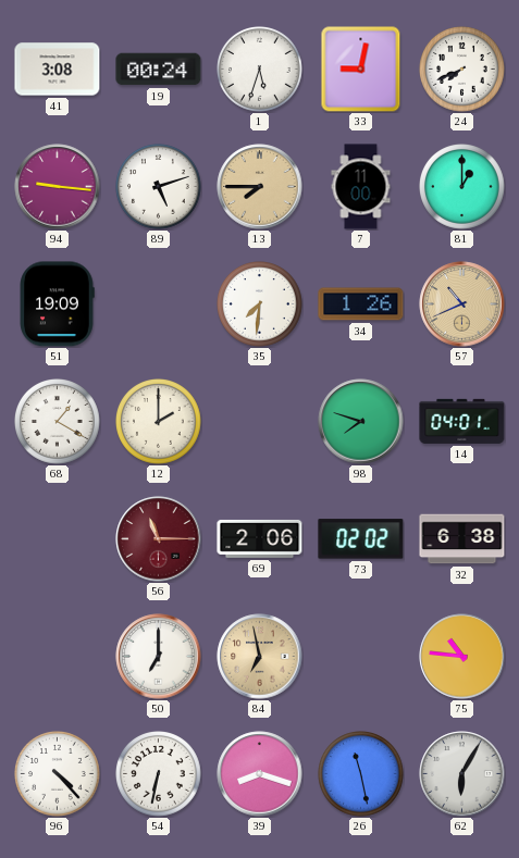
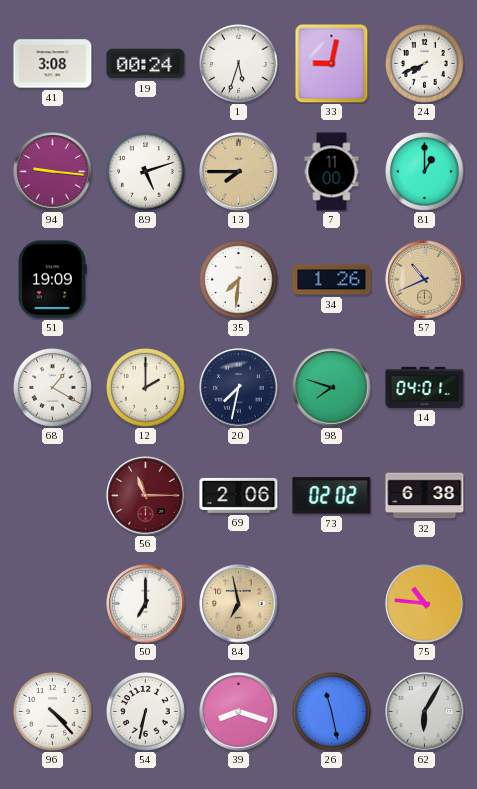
20: none -> 7:32
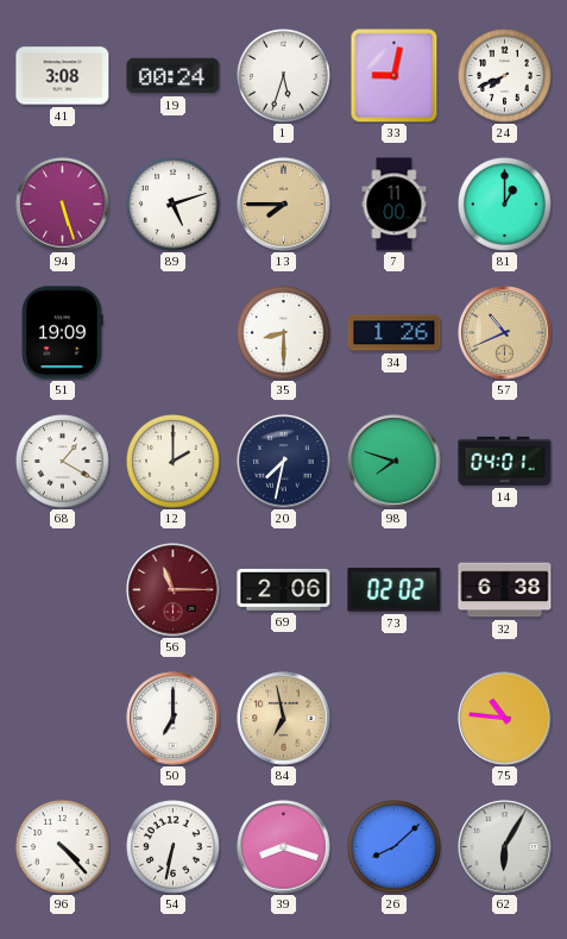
94: 9:16 -> 5:27
35: 7:31 -> 8:30
26: 11:28 -> 8:08
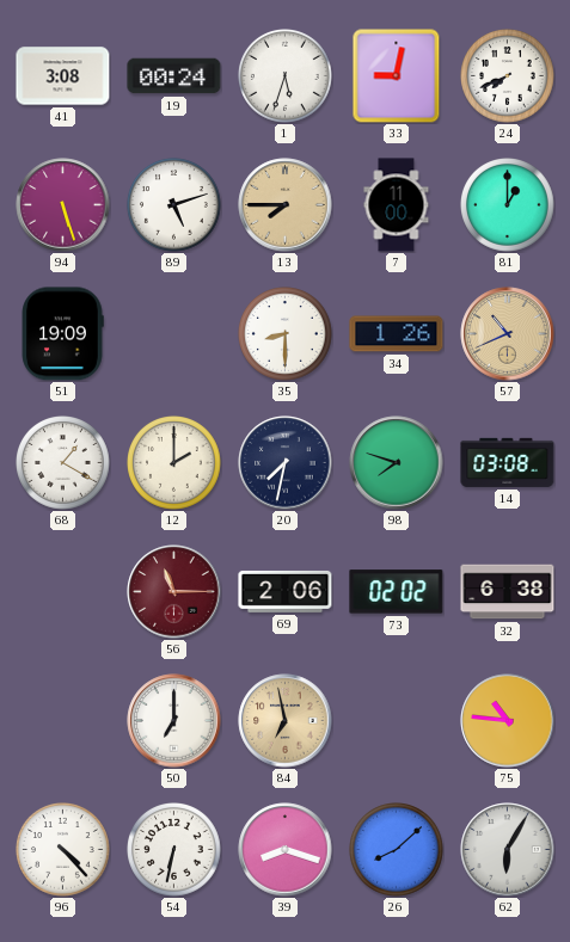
14: 04:01 -> 03:08
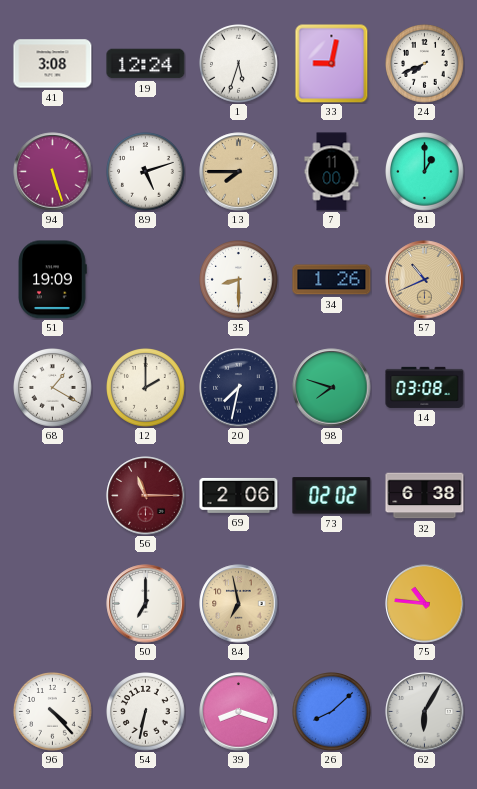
19: 00:24 -> 12:24
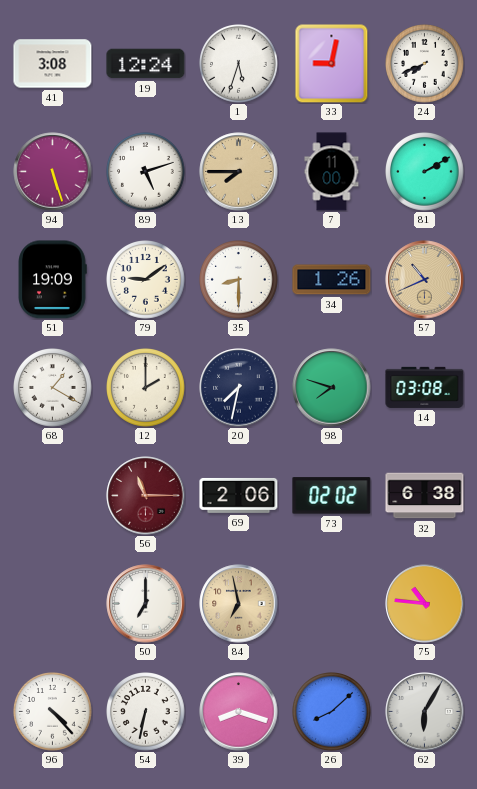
81: 1:00 -> 2:10
79: none -> 9:09
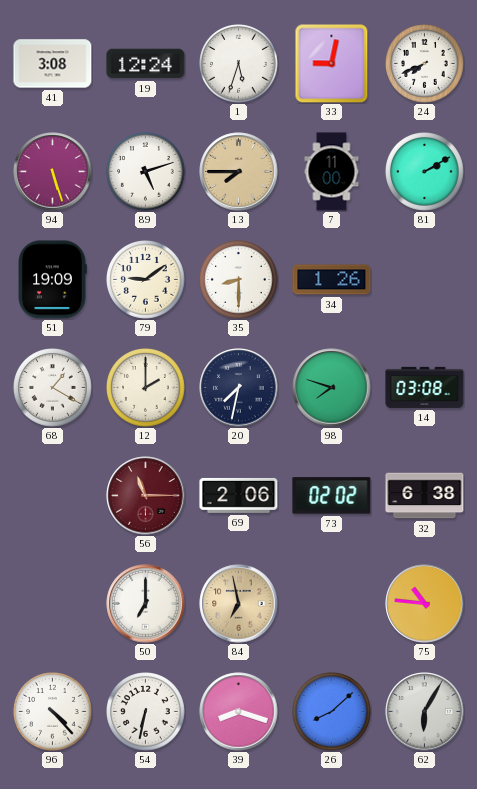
57: 10:41 -> none
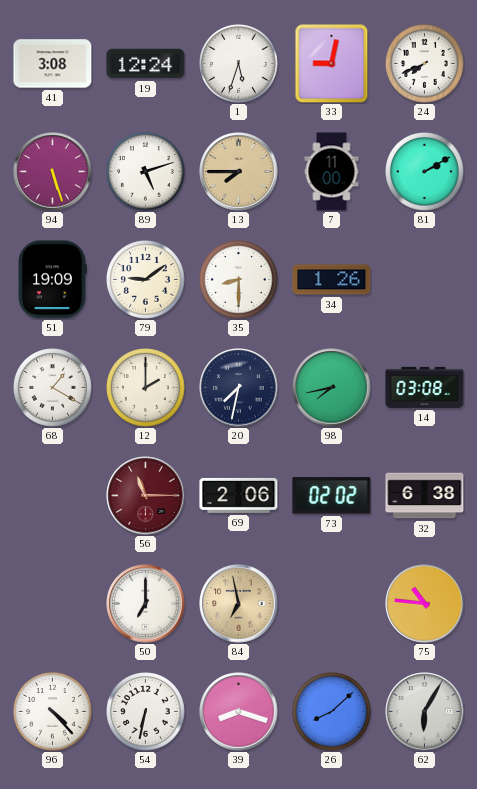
98: 7:48 -> 7:43
